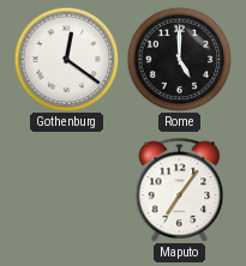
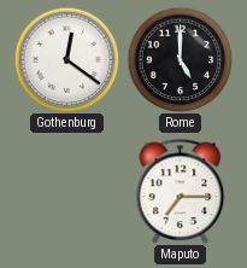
Maputo: 7:06 -> 7:15
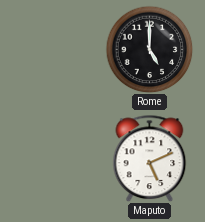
Gothenburg: 12:21 -> none
Maputo: 7:15 -> 5:11
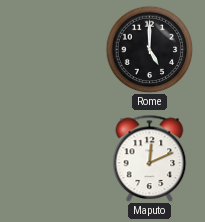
Maputo: 5:11 -> 12:11
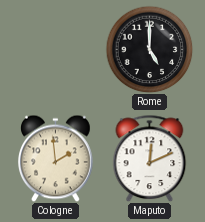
Cologne: none -> 1:59
